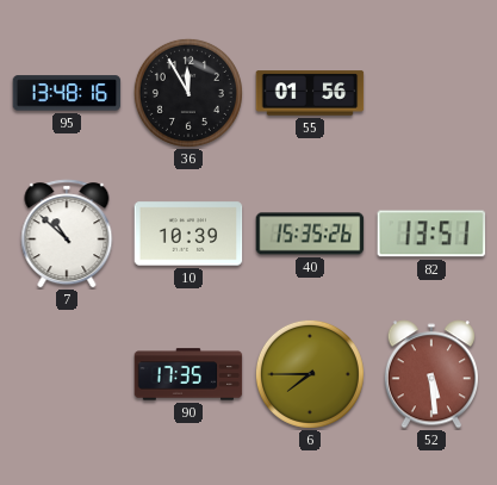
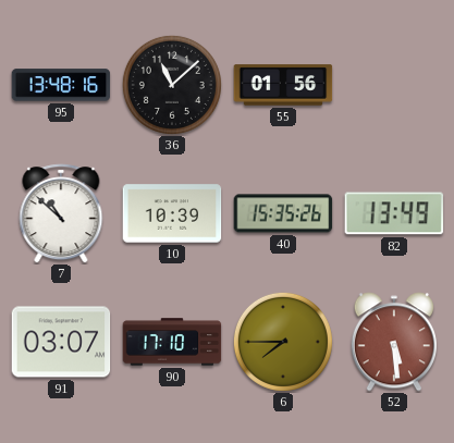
36: 11:55 -> 11:08
82: 13:51 -> 13:49
91: none -> 03:07
90: 17:35 -> 17:10
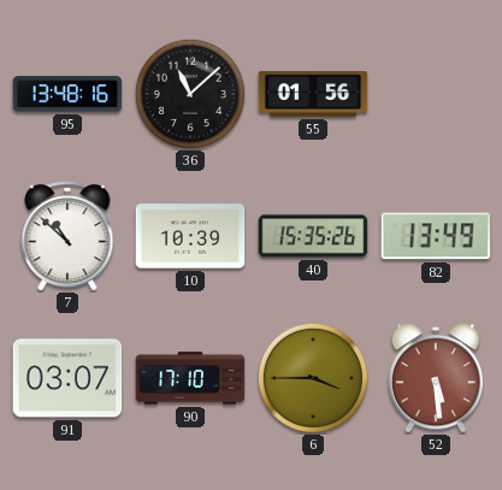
6: 7:45 -> 3:45
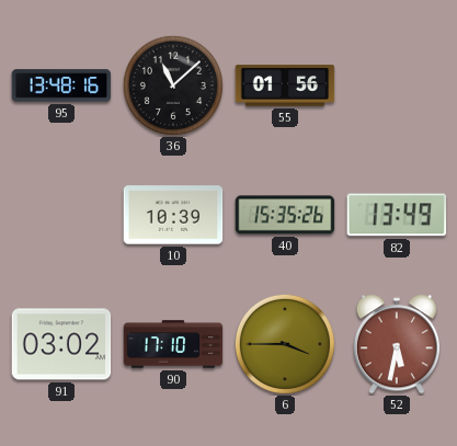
7: 10:52 -> none
91: 03:07 -> 03:02
52: 5:29 -> 5:32
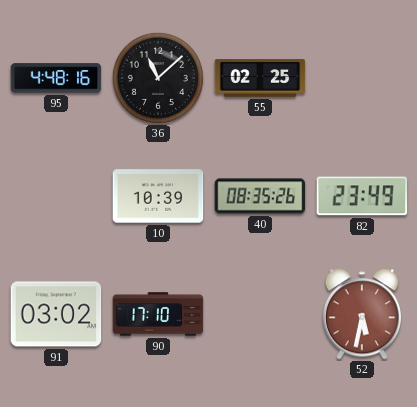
95: 13:48 -> 4:48
55: 01:56 -> 02:25
40: 15:35 -> 08:35
82: 13:49 -> 23:49
6: 3:45 -> none
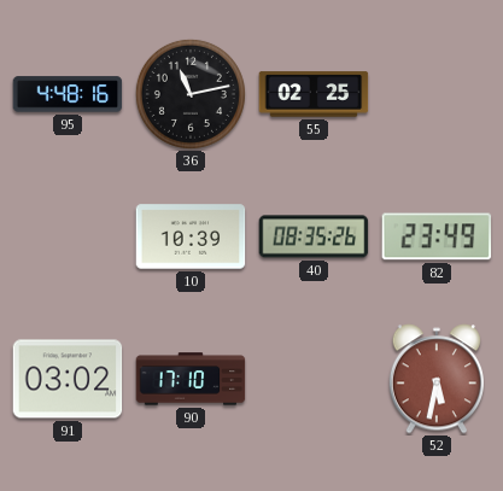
36: 11:08 -> 11:13
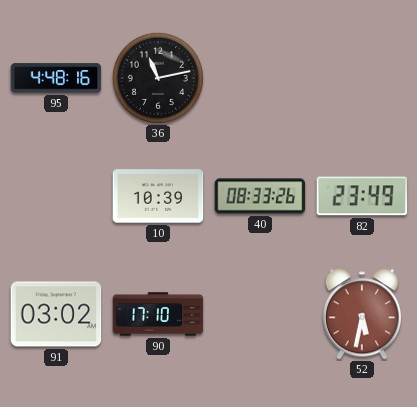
55: 02:25 -> none
40: 08:35 -> 08:33
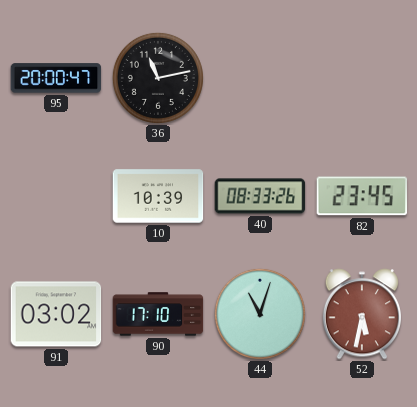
95: 4:48 -> 20:00
82: 23:49 -> 23:45
44: none -> 11:03
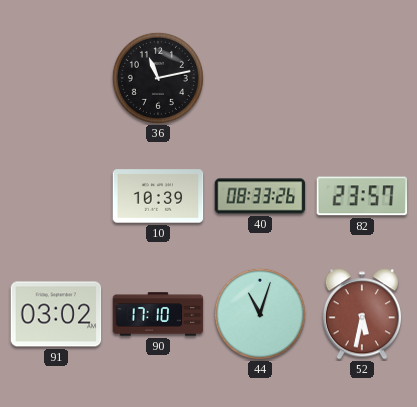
95: 20:00 -> none
82: 23:45 -> 23:57
